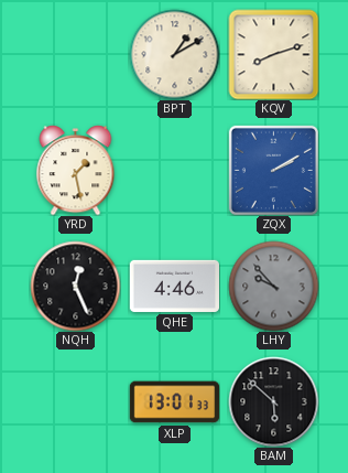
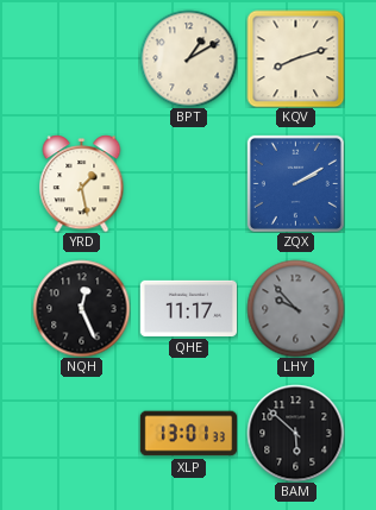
QHE: 4:46 -> 11:17
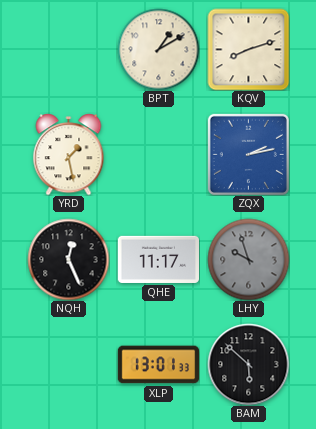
ZQX: 2:10 -> 2:13
LHY: 9:53 -> 9:57
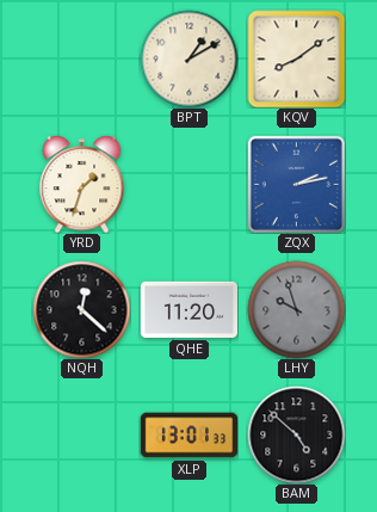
KQV: 8:12 -> 8:09
YRD: 1:28 -> 1:33
NQH: 12:26 -> 12:22
QHE: 11:17 -> 11:20
BAM: 5:52 -> 4:52
